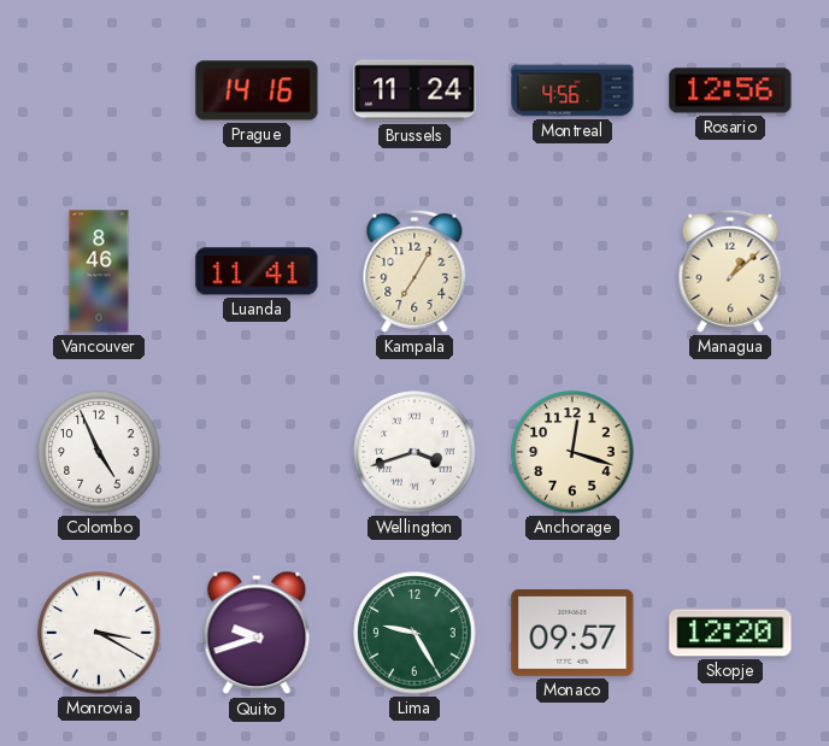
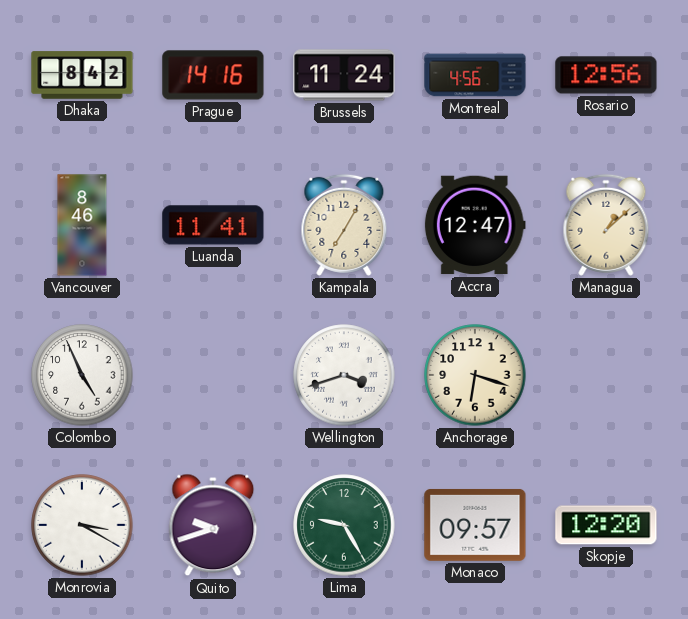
Dhaka: none -> 8:42
Accra: none -> 12:47
Anchorage: 12:18 -> 6:18
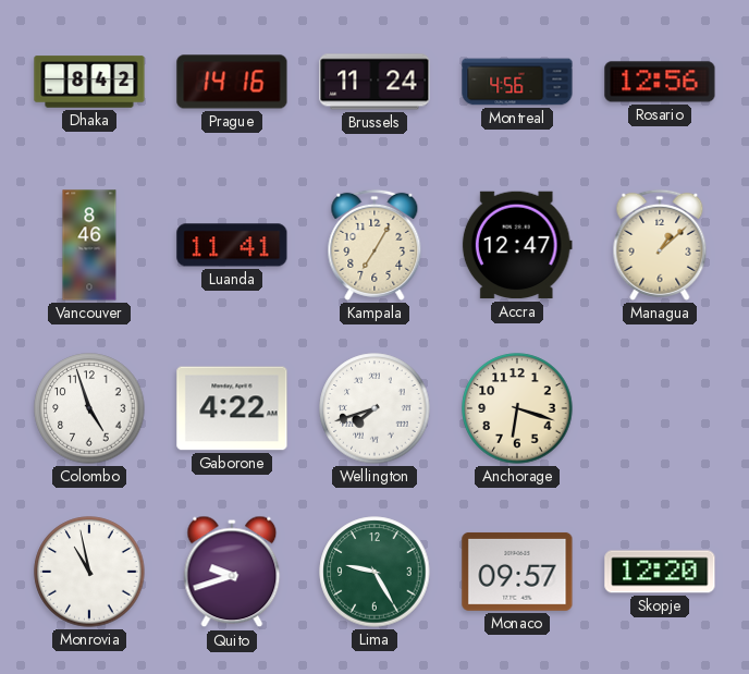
Colombo: 4:56 -> 4:57
Gaborone: none -> 4:22
Wellington: 3:42 -> 7:42
Monrovia: 3:20 -> 10:58
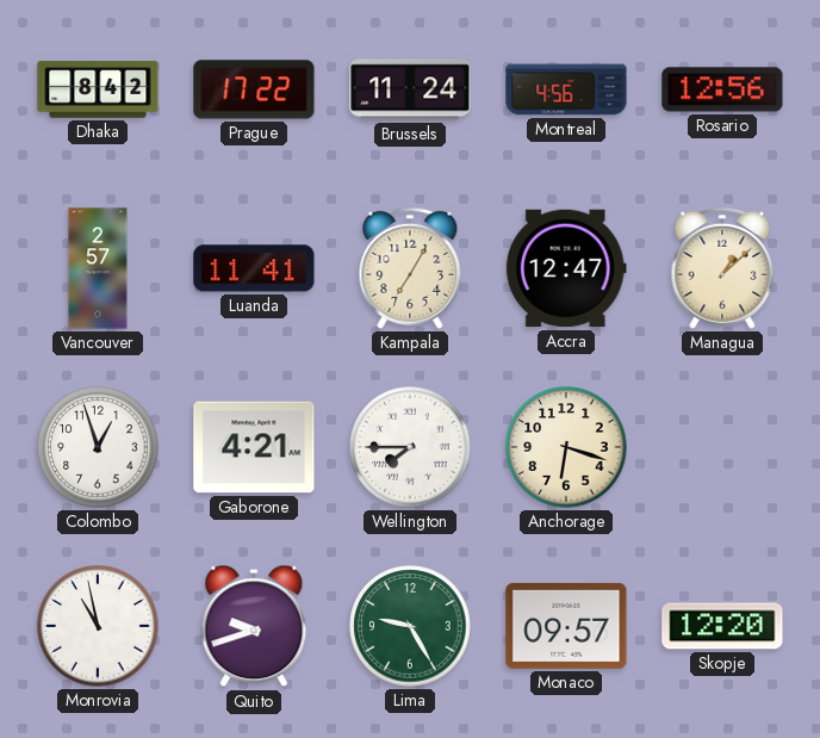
Prague: 14:16 -> 17:22
Vancouver: 8:46 -> 2:57
Colombo: 4:57 -> 12:57
Gaborone: 4:22 -> 4:21
Wellington: 7:42 -> 7:45
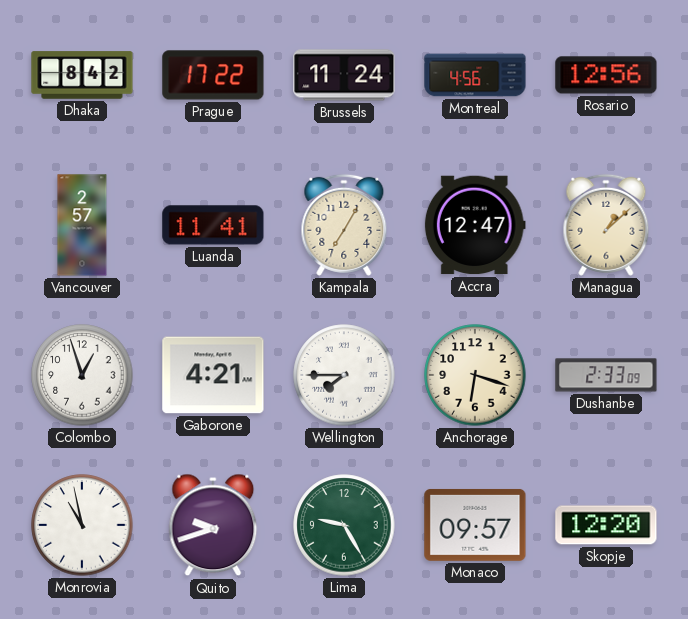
Dushanbe: none -> 2:33
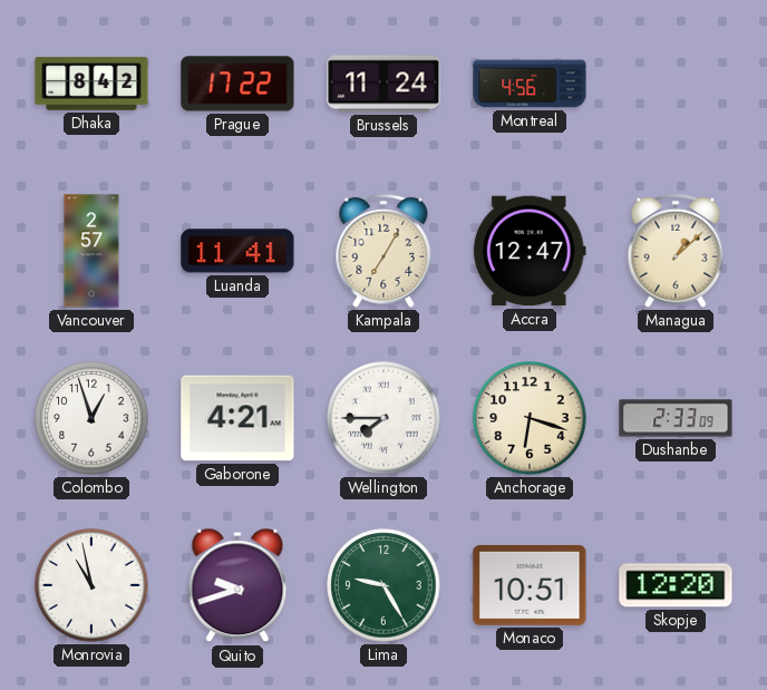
Rosario: 12:56 -> none
Monaco: 09:57 -> 10:51
